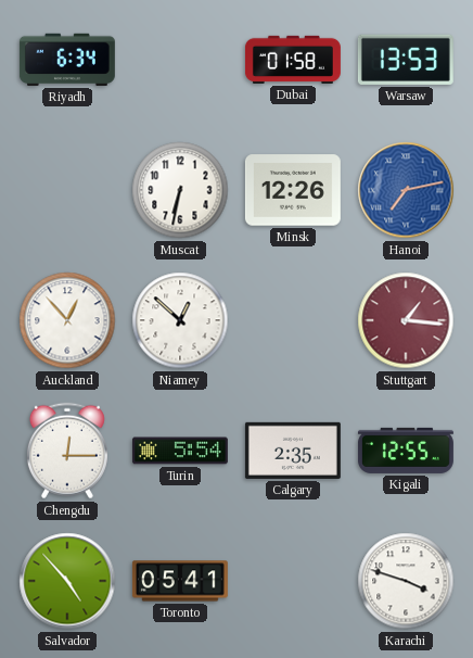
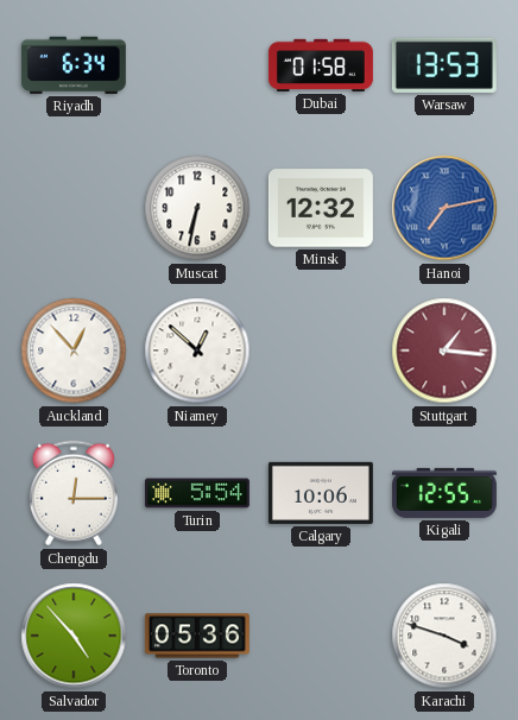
Minsk: 12:26 -> 12:32
Calgary: 2:35 -> 10:06
Toronto: 05:41 -> 05:36
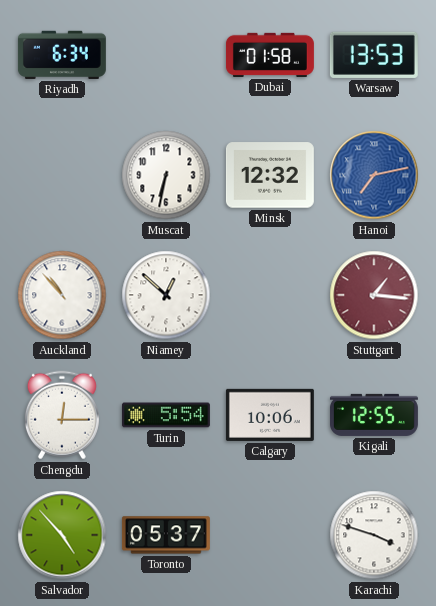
Auckland: 12:53 -> 10:53
Toronto: 05:36 -> 05:37
